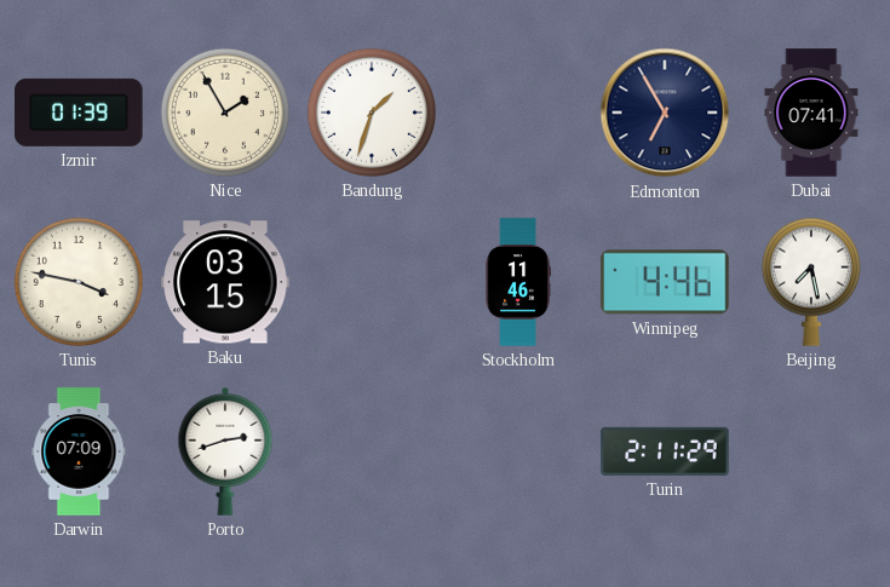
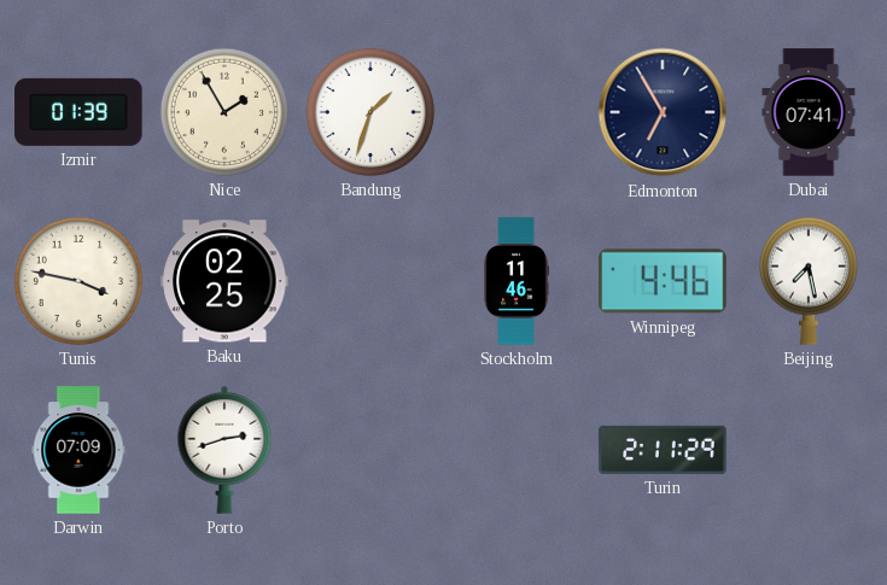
Baku: 03:15 -> 02:25
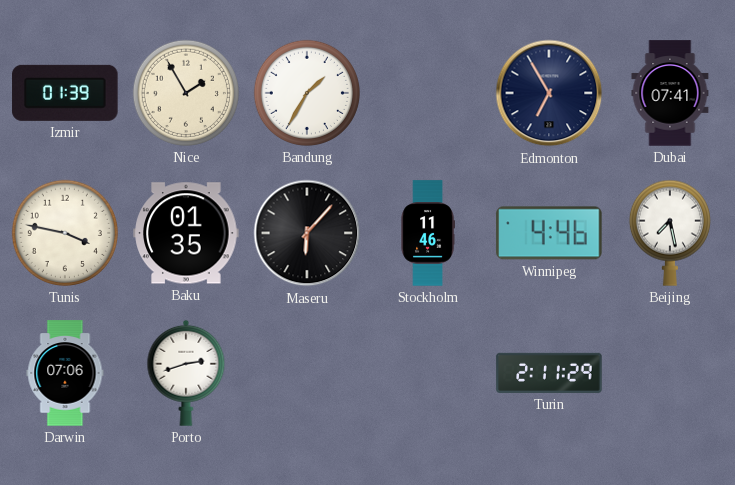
Bandung: 1:33 -> 1:35
Baku: 02:25 -> 01:35
Maseru: none -> 6:07
Darwin: 07:09 -> 07:06
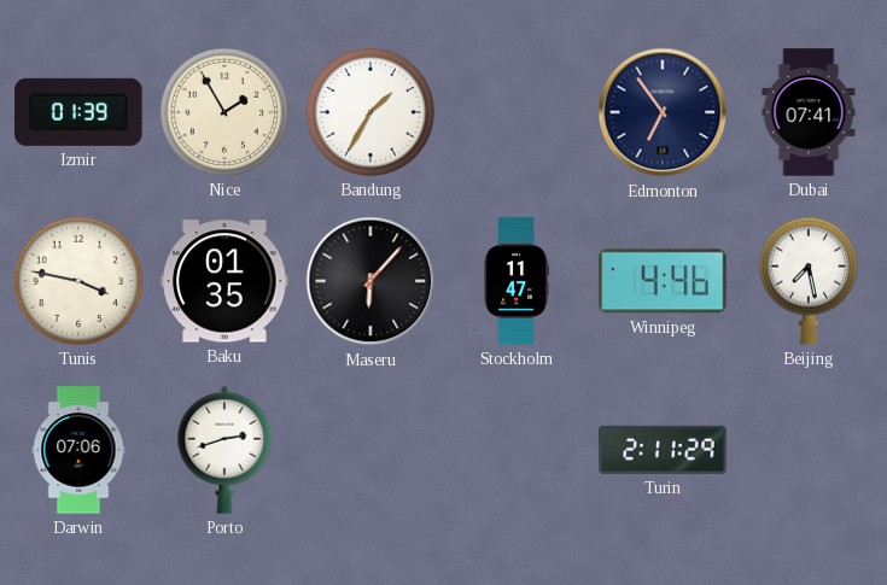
Edmonton: 6:55 -> 6:54
Stockholm: 11:46 -> 11:47
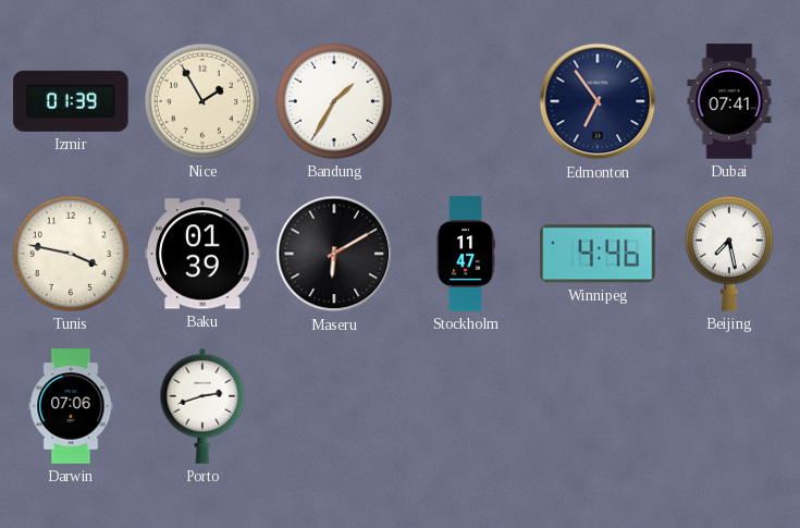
Baku: 01:35 -> 01:39
Maseru: 6:07 -> 6:10
Turin: 2:11 -> none
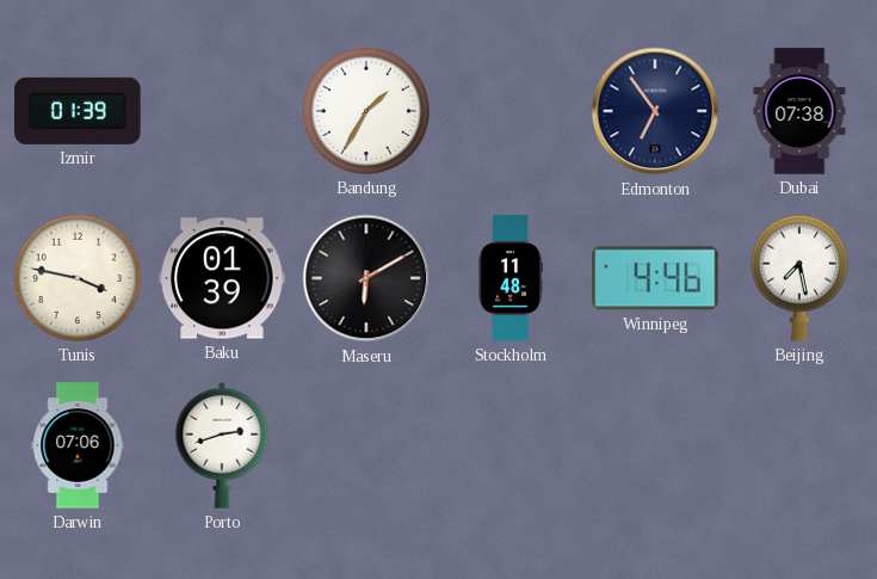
Nice: 1:55 -> none
Dubai: 07:41 -> 07:38
Stockholm: 11:47 -> 11:48
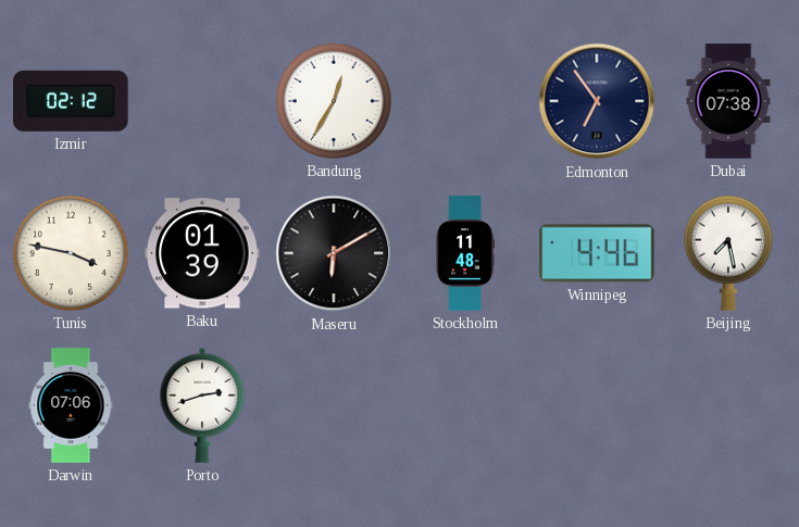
Izmir: 01:39 -> 02:12
Bandung: 1:35 -> 12:35
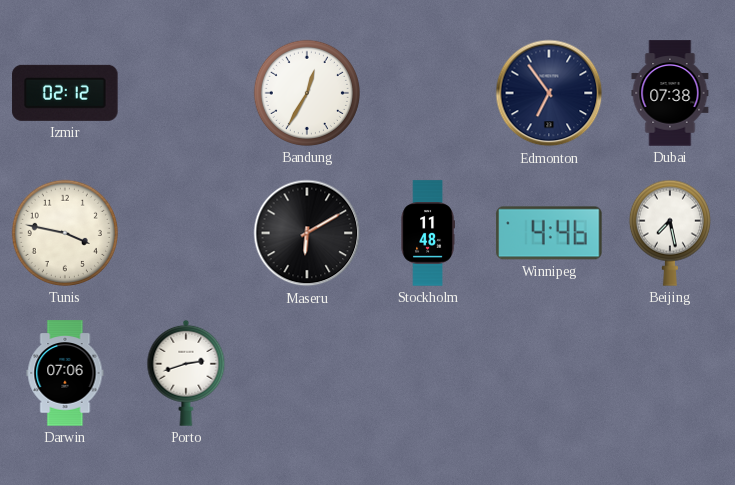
Baku: 01:39 -> none
